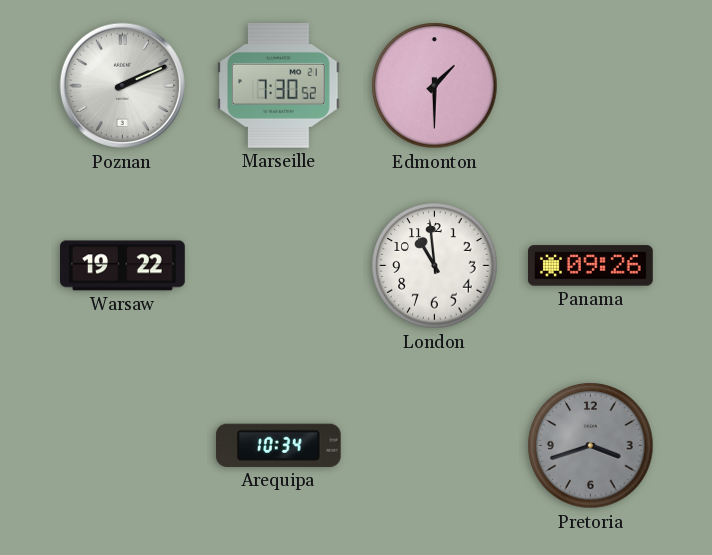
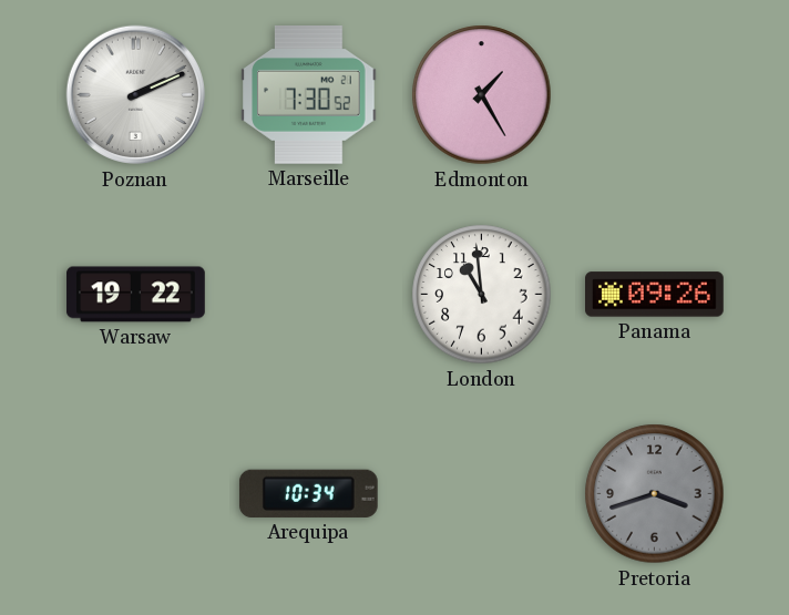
Edmonton: 1:30 -> 1:25
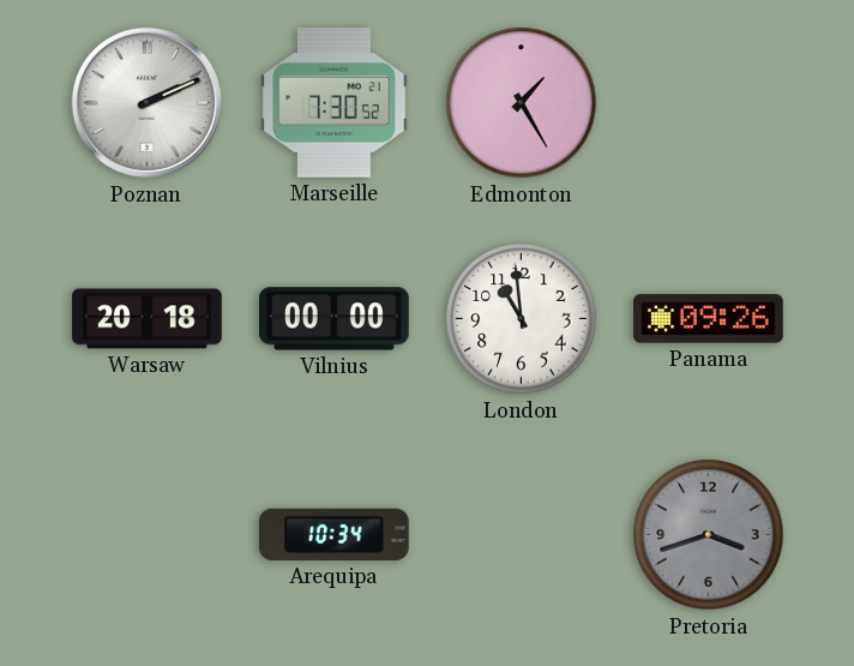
Warsaw: 19:22 -> 20:18
Vilnius: none -> 00:00
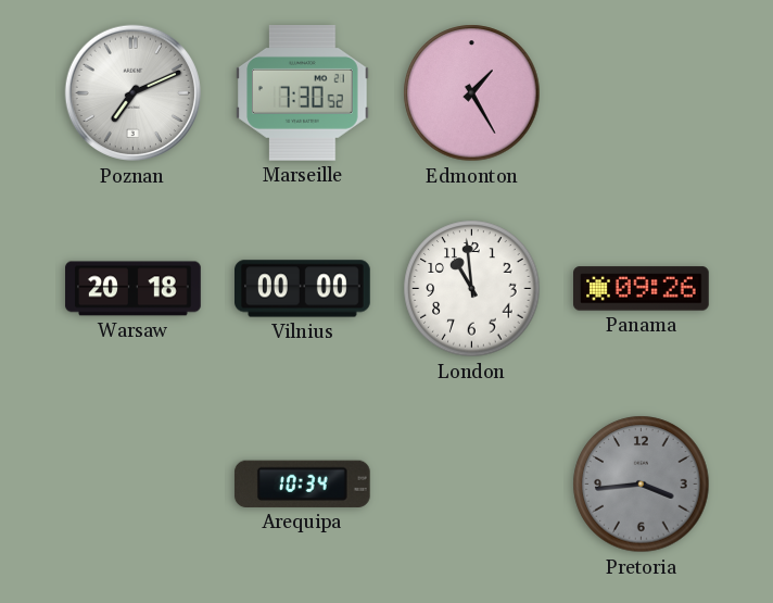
Poznan: 2:11 -> 7:11
Pretoria: 3:42 -> 3:44
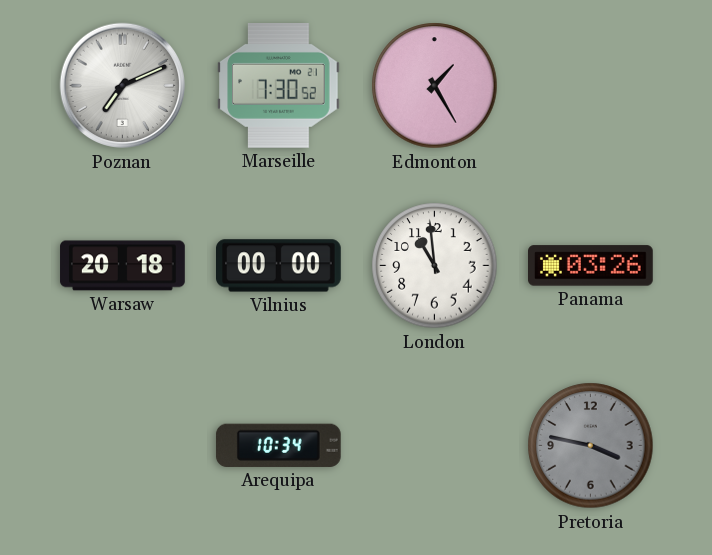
Panama: 09:26 -> 03:26
Pretoria: 3:44 -> 3:47
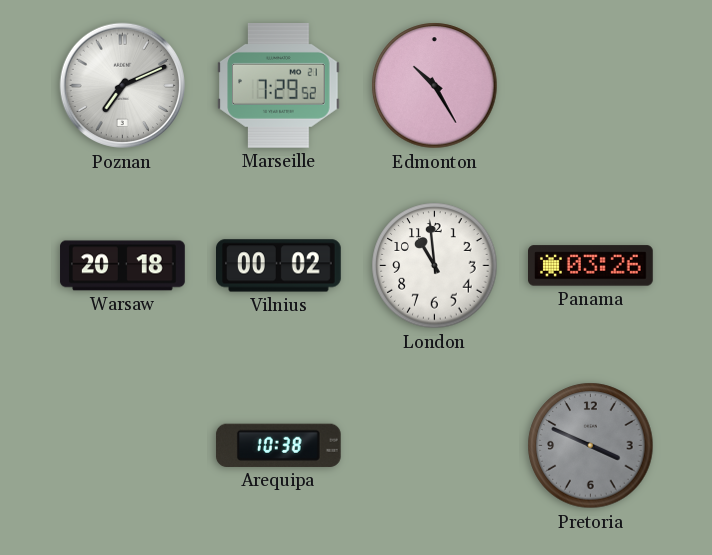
Marseille: 7:30 -> 7:29
Edmonton: 1:25 -> 10:25
Vilnius: 00:00 -> 00:02
Arequipa: 10:34 -> 10:38
Pretoria: 3:47 -> 3:49
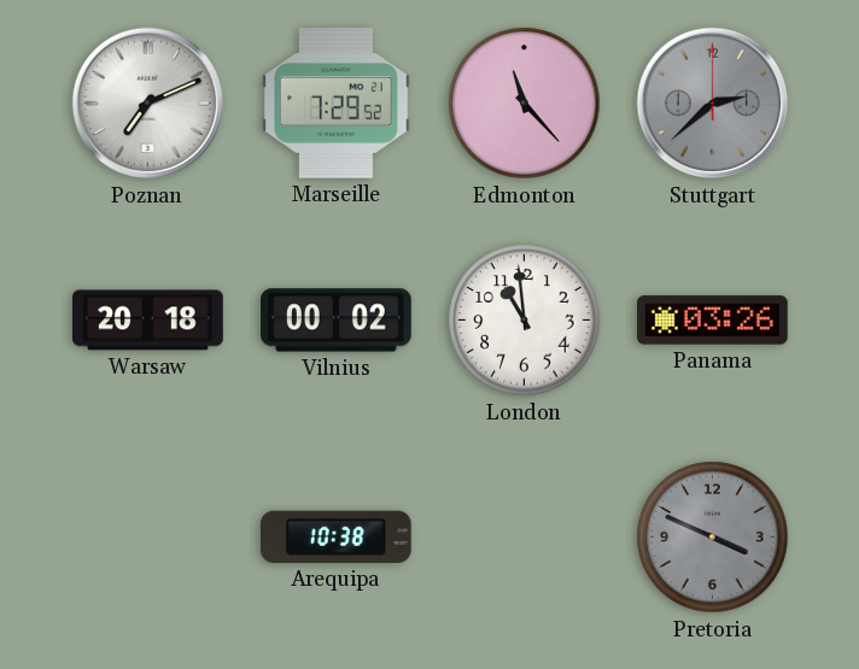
Edmonton: 10:25 -> 11:23
Stuttgart: none -> 2:38
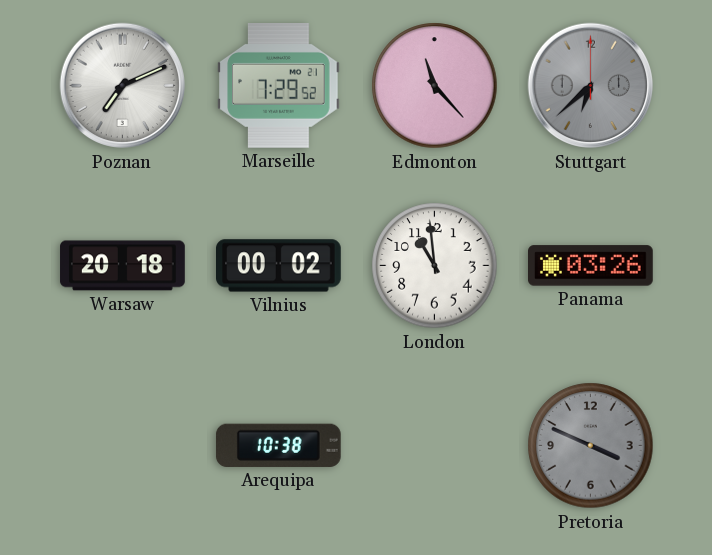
Stuttgart: 2:38 -> 6:38
